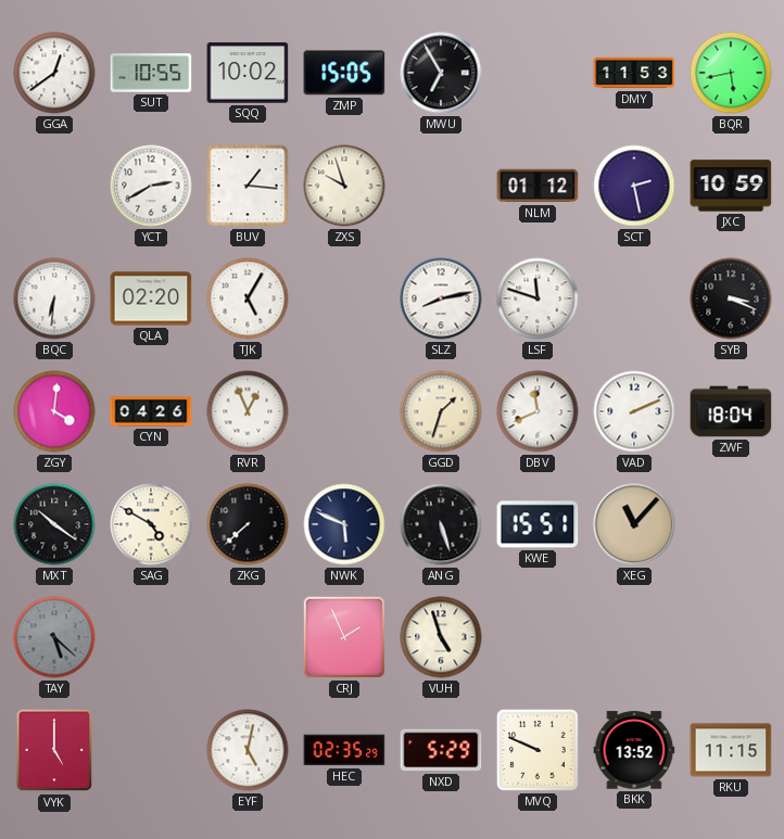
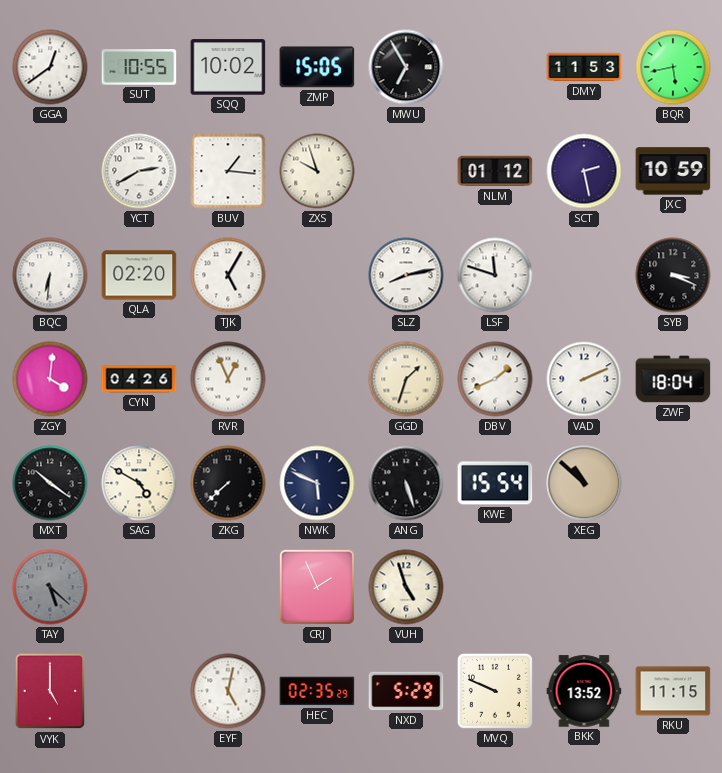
DBV: 11:41 -> 1:41
KWE: 15:51 -> 15:54
XEG: 11:07 -> 10:52
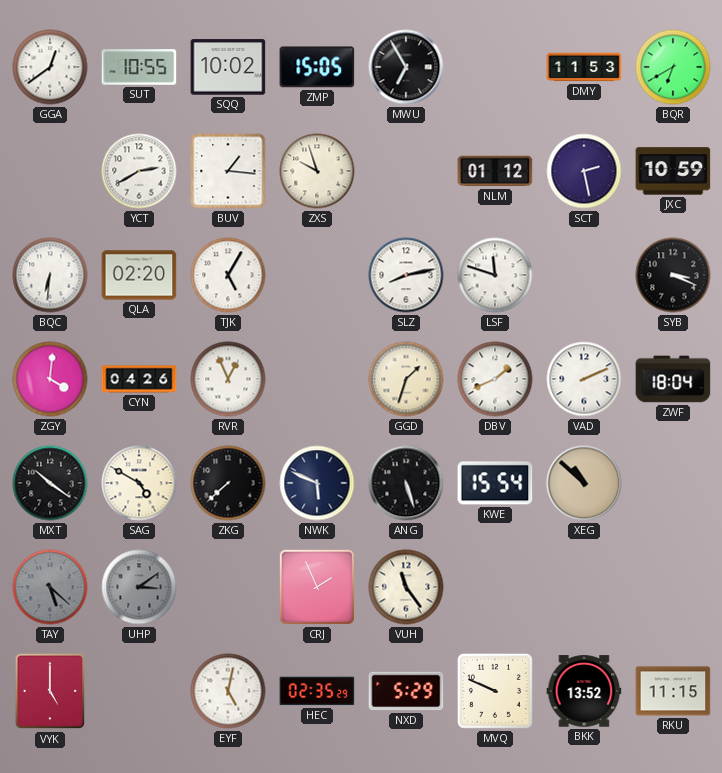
BQR: 5:43 -> 6:40
UHP: none -> 3:09
VUH: 4:57 -> 11:24
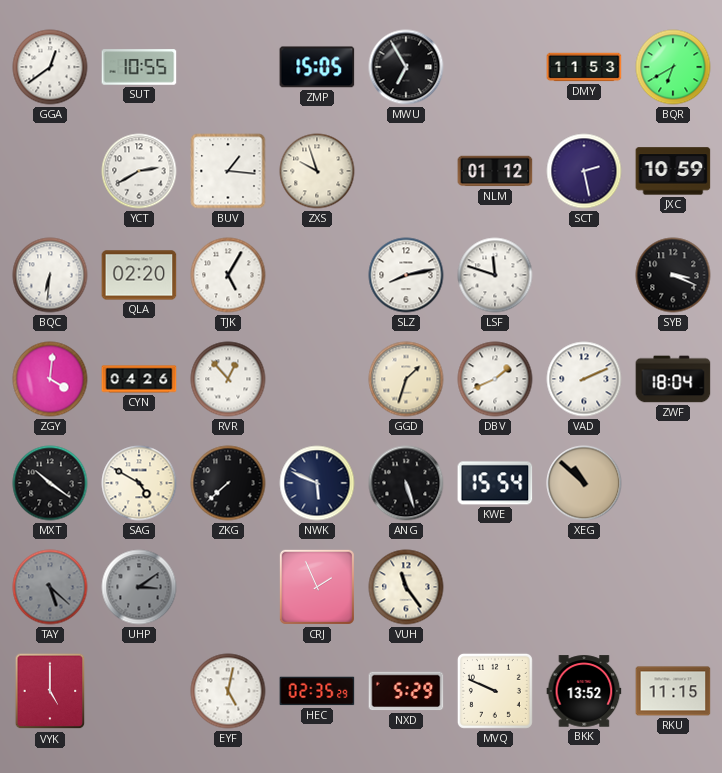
SQQ: 10:02 -> none
RVR: 12:56 -> 12:53
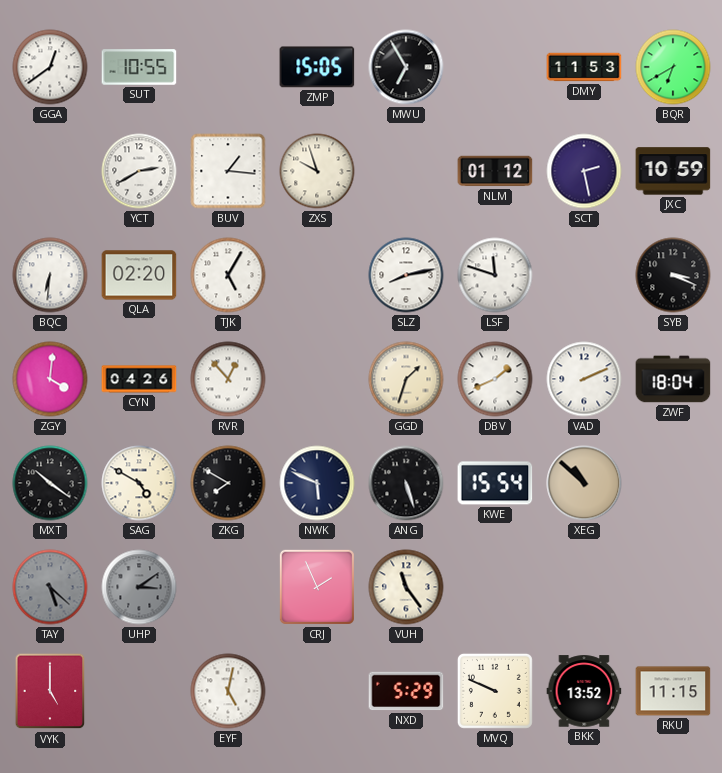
ZKG: 7:38 -> 7:50
HEC: 02:35 -> none
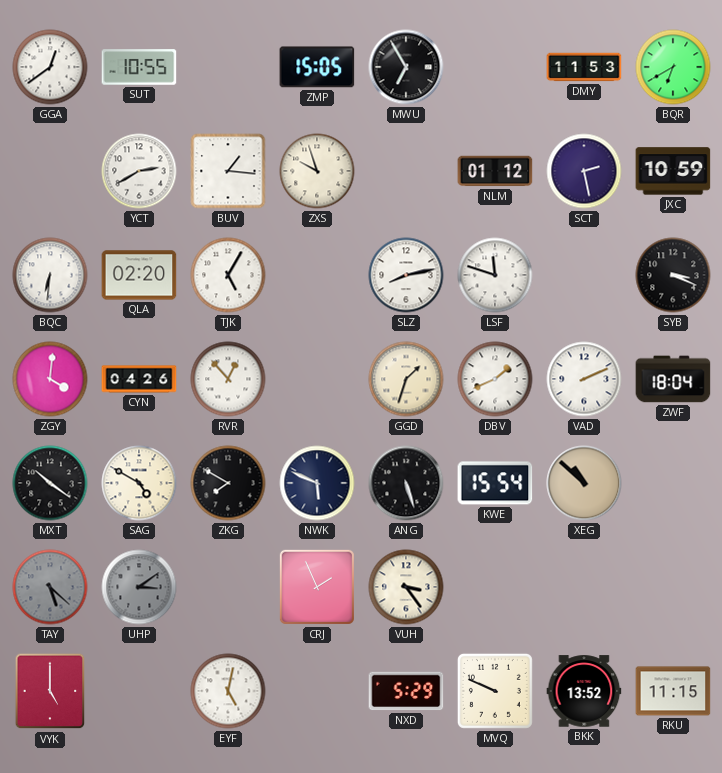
VUH: 11:24 -> 3:24
